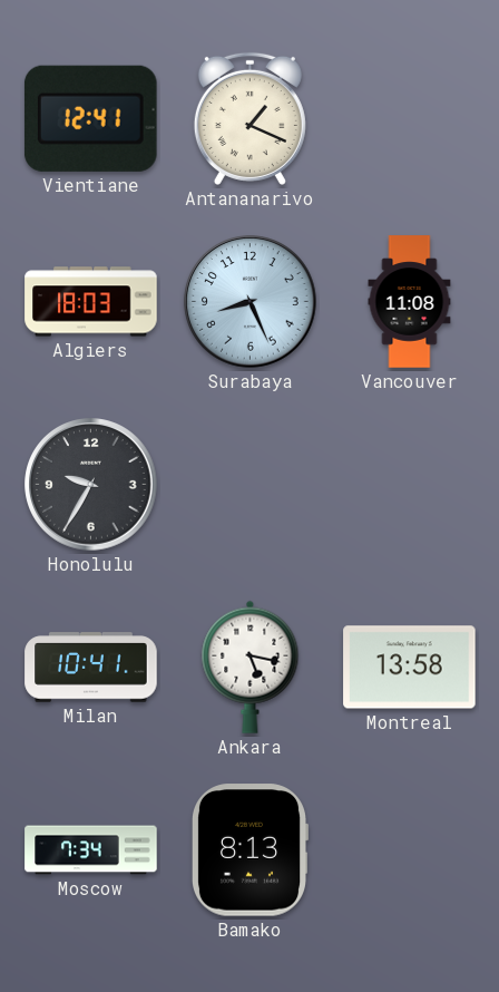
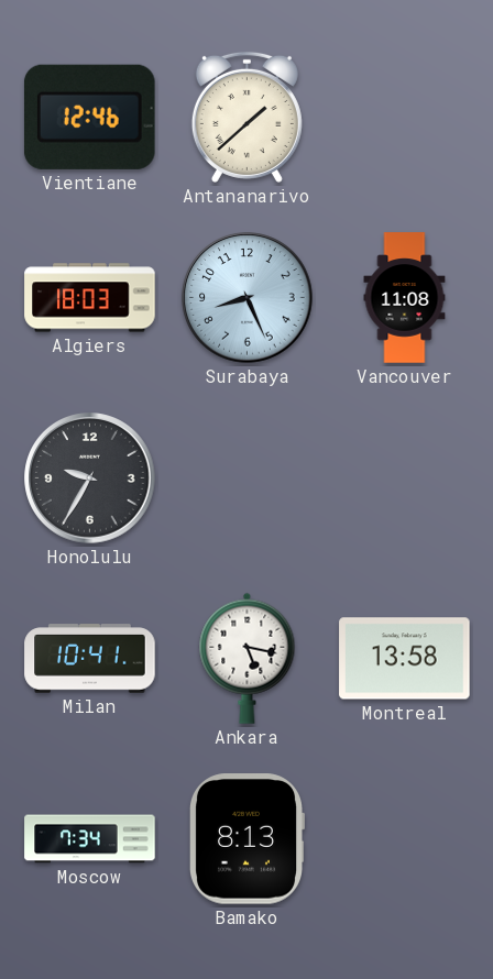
Vientiane: 12:41 -> 12:46
Antananarivo: 1:19 -> 1:38
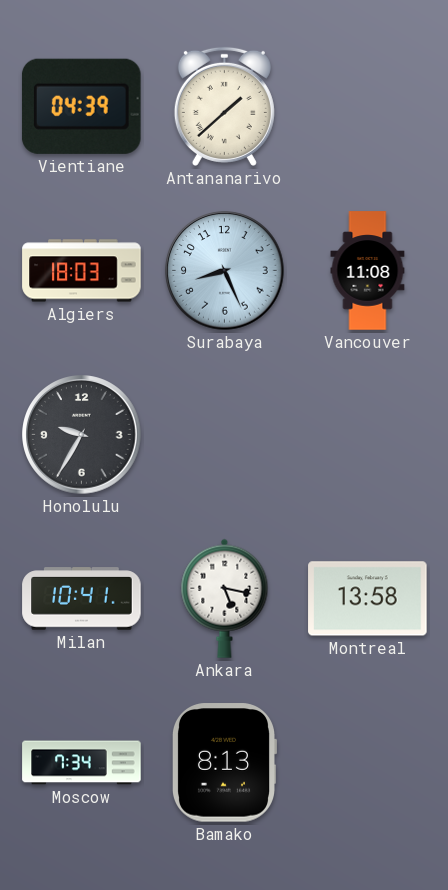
Vientiane: 12:46 -> 04:39
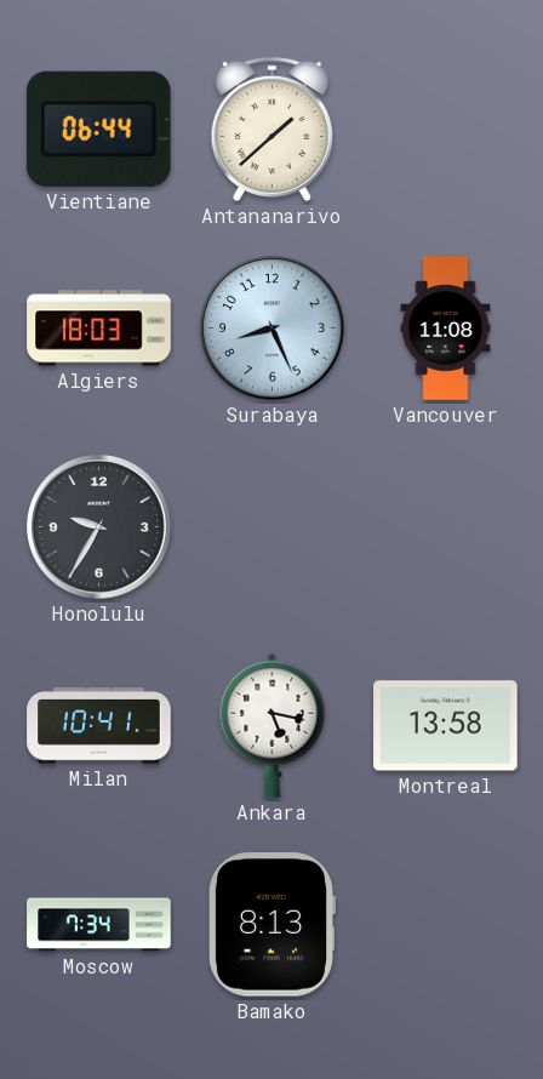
Vientiane: 04:39 -> 06:44
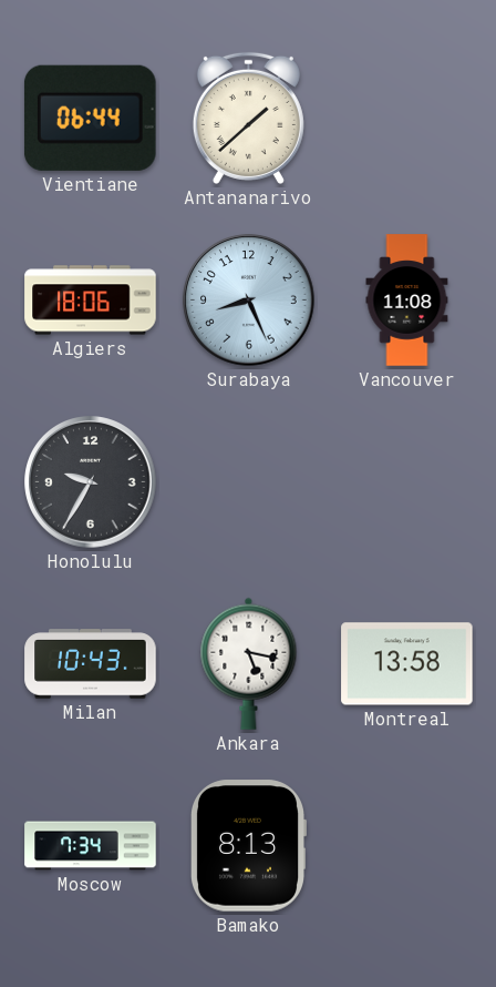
Algiers: 18:03 -> 18:06
Milan: 10:41 -> 10:43
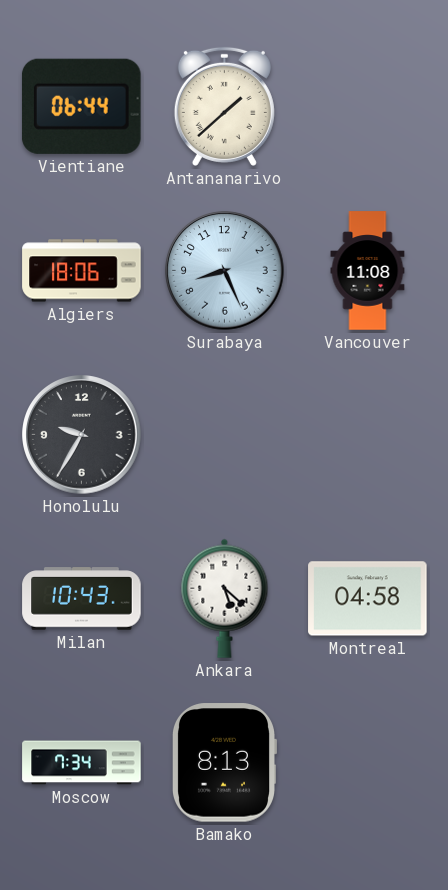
Ankara: 5:17 -> 5:22
Montreal: 13:58 -> 04:58
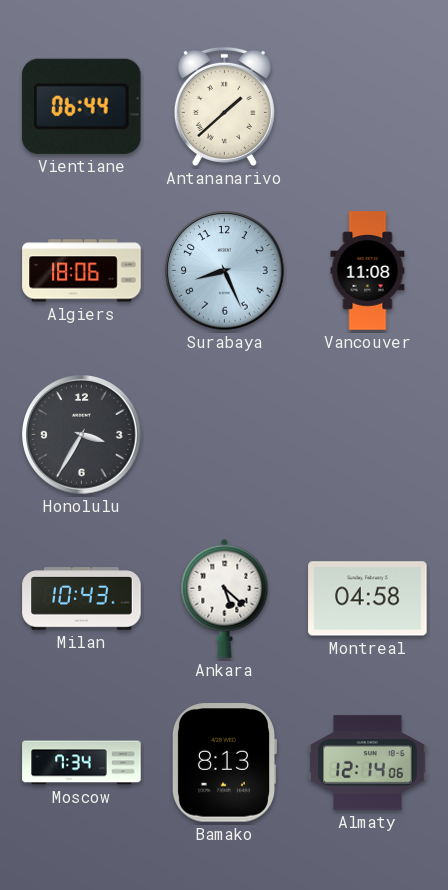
Honolulu: 9:35 -> 3:35
Almaty: none -> 12:14
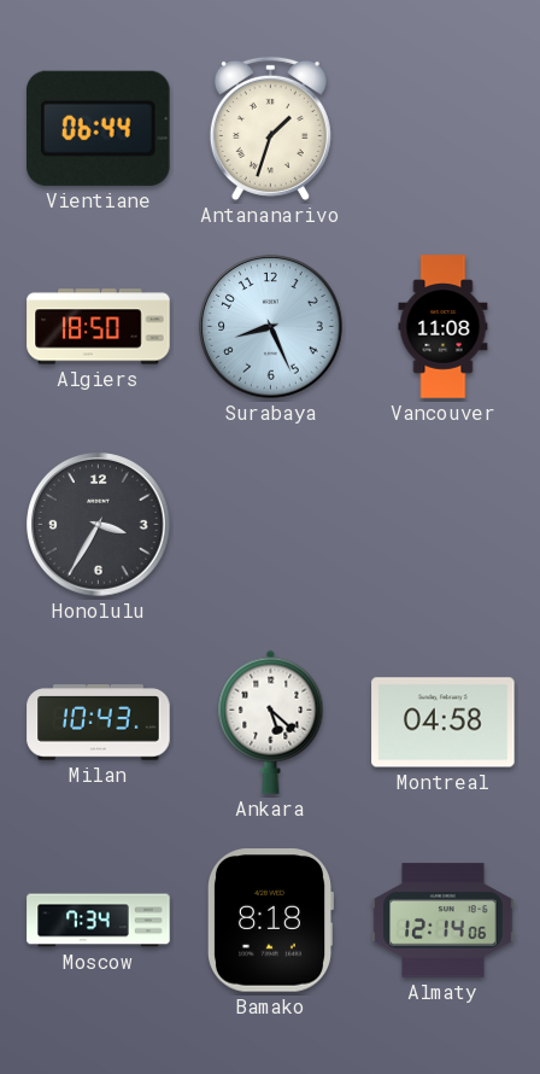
Antananarivo: 1:38 -> 1:33
Algiers: 18:06 -> 18:50
Bamako: 8:13 -> 8:18
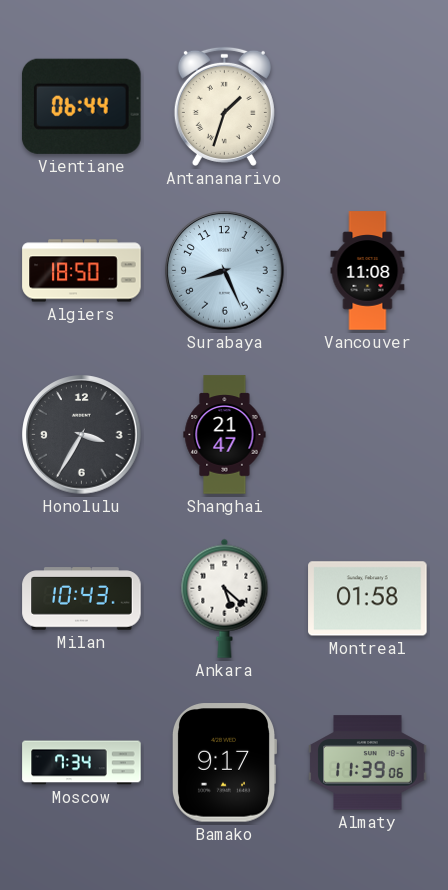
Shanghai: none -> 21:47
Montreal: 04:58 -> 01:58
Bamako: 8:18 -> 9:17
Almaty: 12:14 -> 11:39
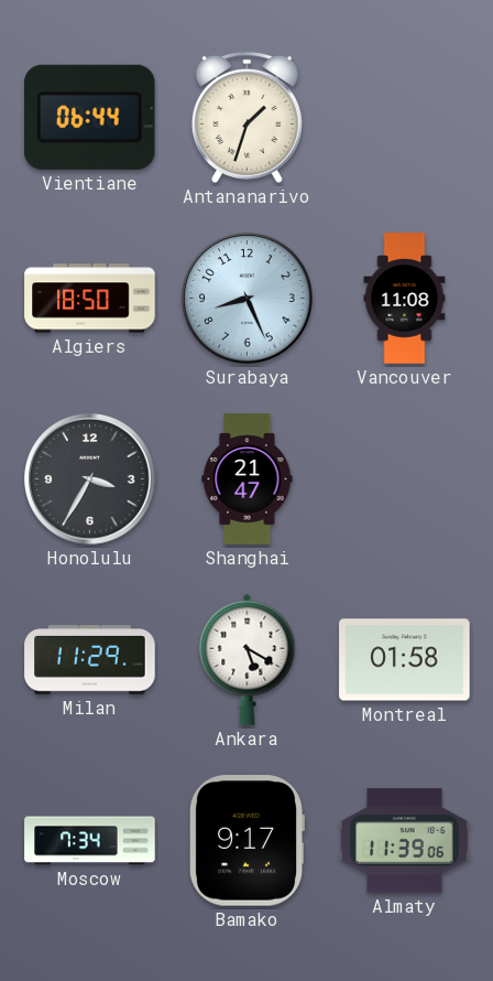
Milan: 10:43 -> 11:29
Ankara: 5:22 -> 5:20
